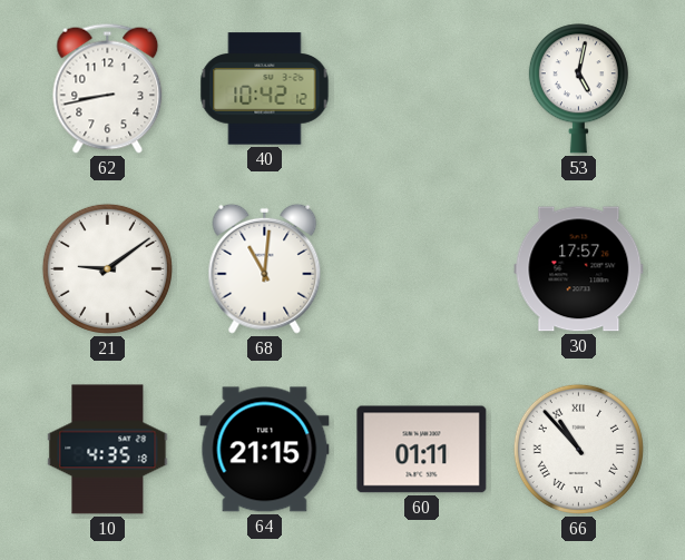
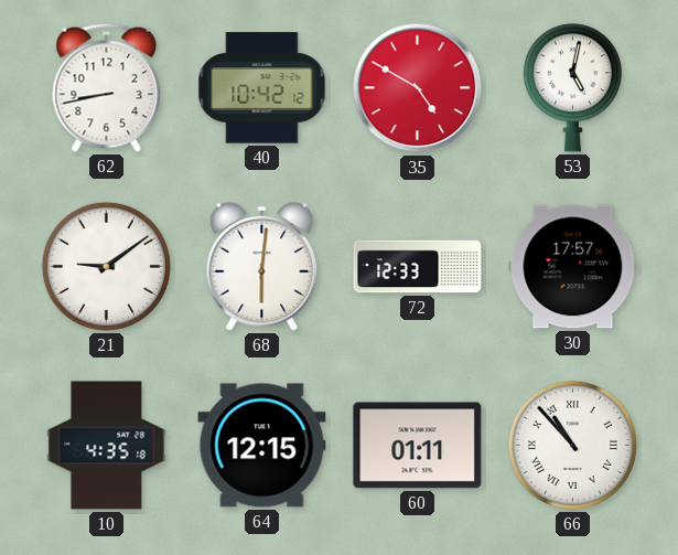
35: none -> 4:50
68: 11:01 -> 6:01
72: none -> 12:33
64: 21:15 -> 12:15
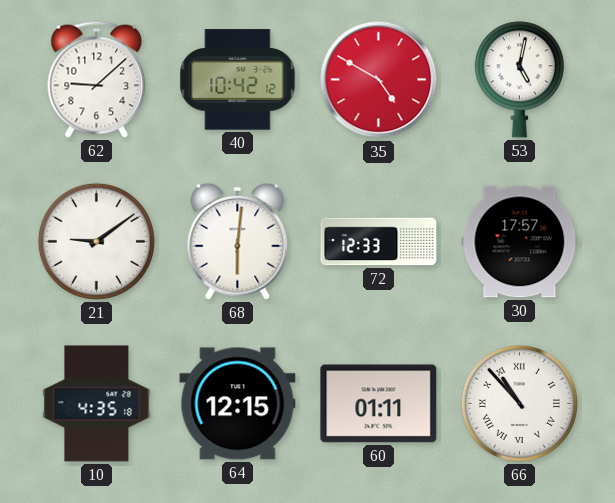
62: 8:43 -> 9:08
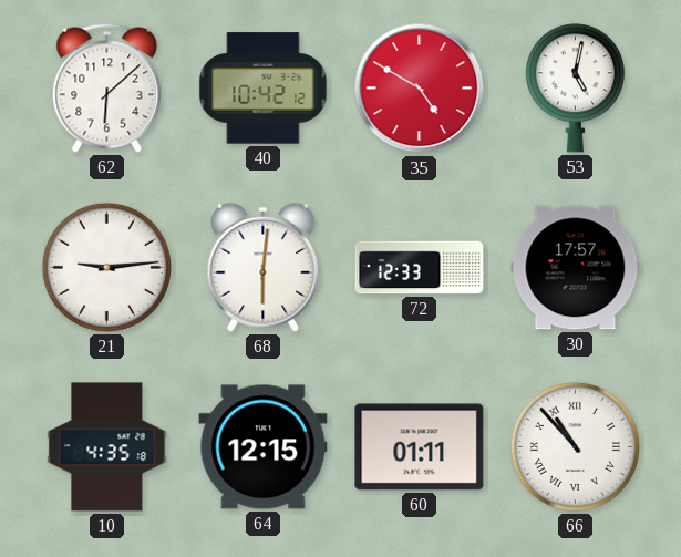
62: 9:08 -> 6:08
21: 9:09 -> 9:14
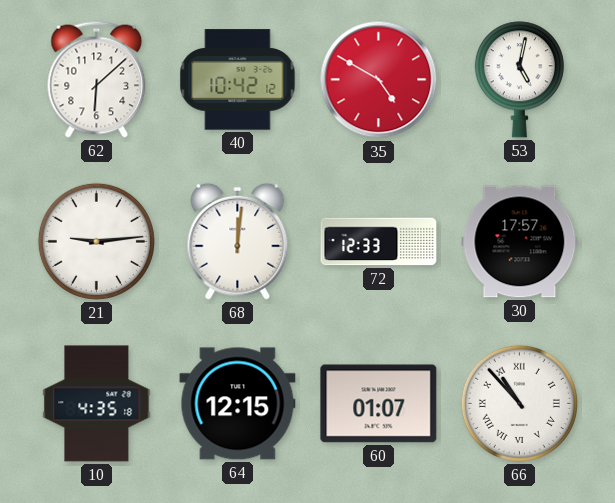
68: 6:01 -> 12:01
60: 01:11 -> 01:07
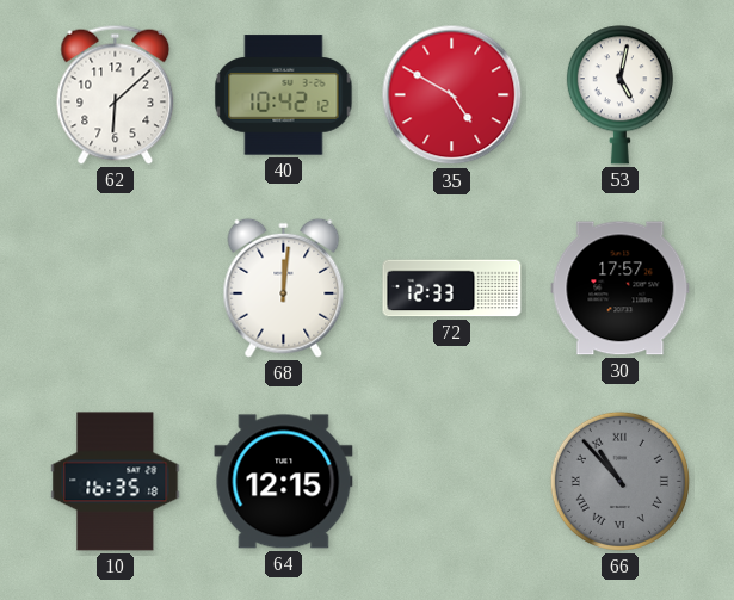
21: 9:14 -> none
10: 4:35 -> 16:35
60: 01:07 -> none
66 dial: white -> grey
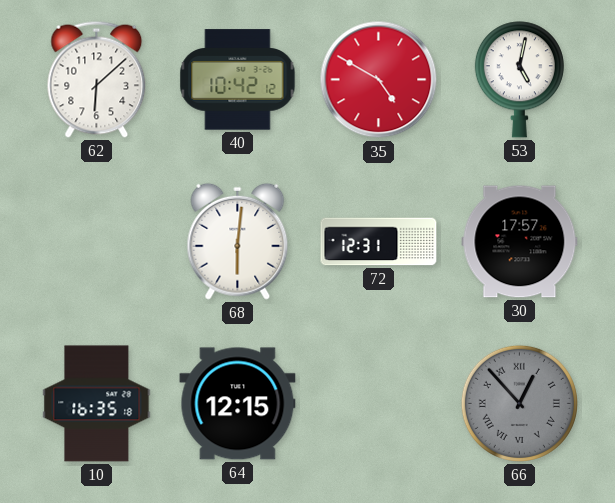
68: 12:01 -> 6:01
72: 12:33 -> 12:31
66: 10:53 -> 12:53
